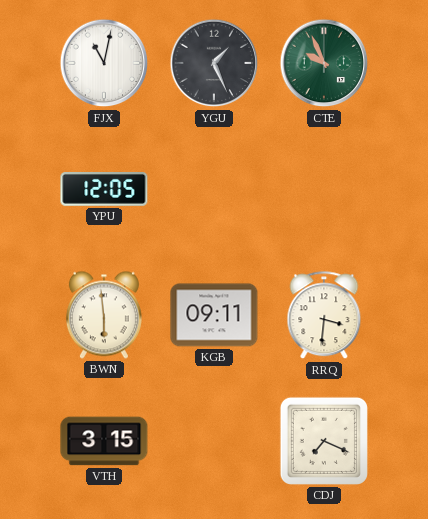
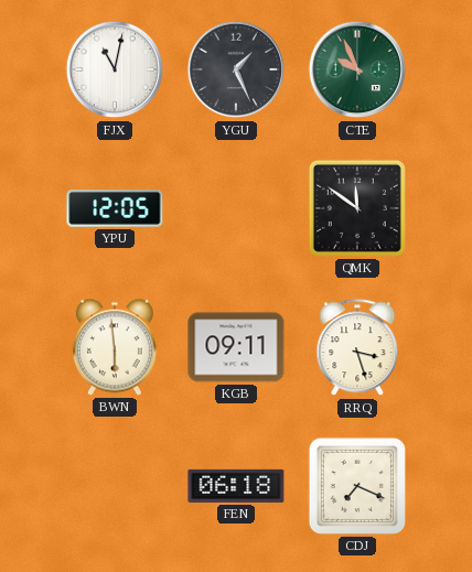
QMK: none -> 11:51
RRQ: 3:31 -> 3:27
VTH: 3:15 -> none
FEN: none -> 06:18
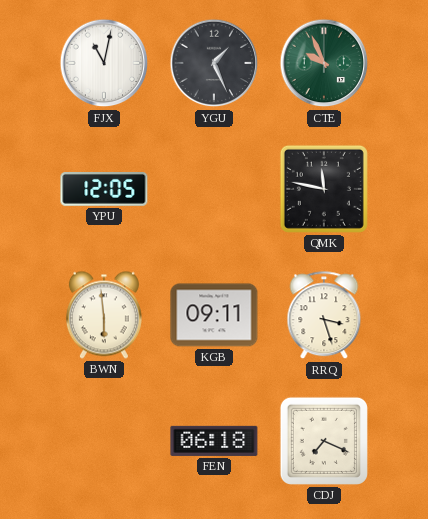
QMK: 11:51 -> 11:47
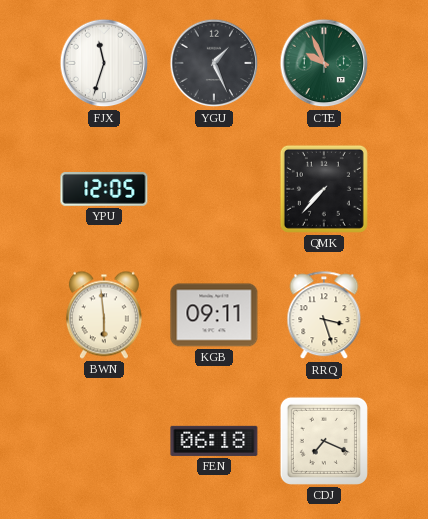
FJX: 11:02 -> 11:33
QMK: 11:47 -> 7:37
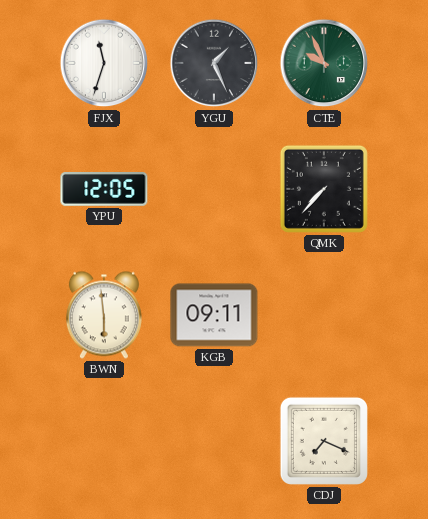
RRQ: 3:27 -> none
FEN: 06:18 -> none
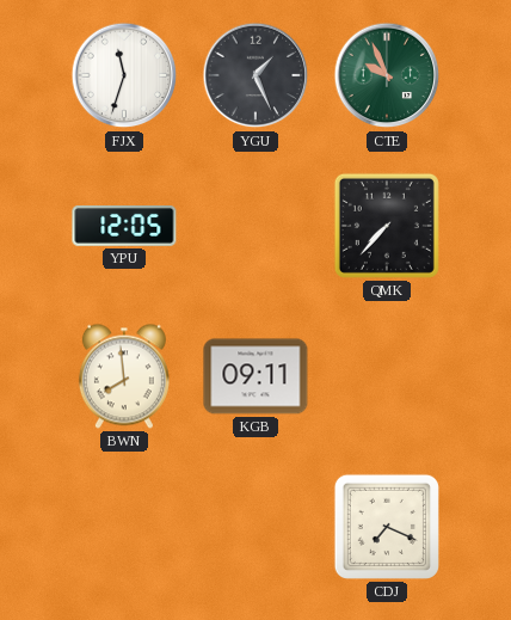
BWN: 5:59 -> 7:59
